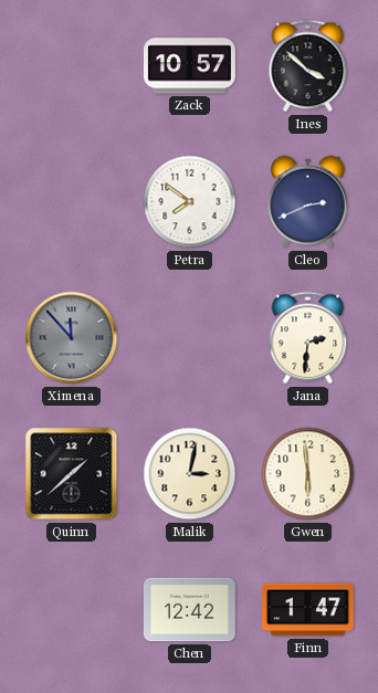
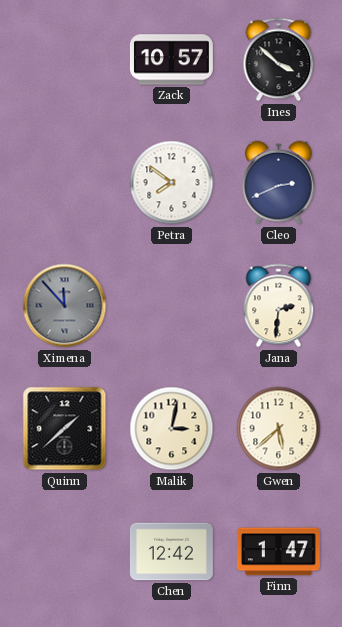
Gwen: 5:59 -> 5:38
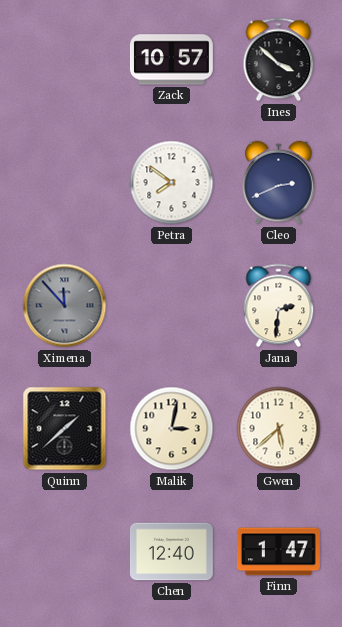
Chen: 12:42 -> 12:40
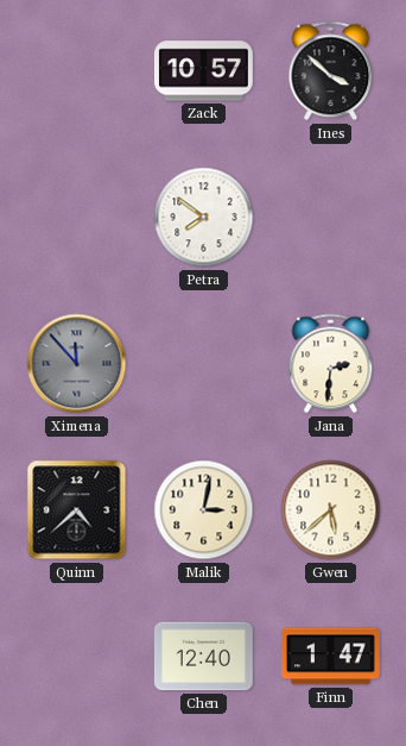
Cleo: 2:41 -> none
Quinn: 1:38 -> 4:38
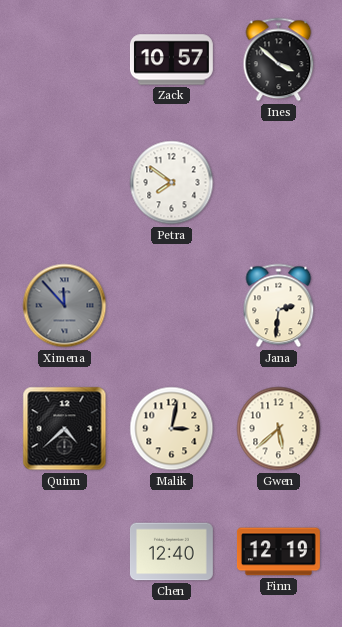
Finn: 1:47 -> 12:19
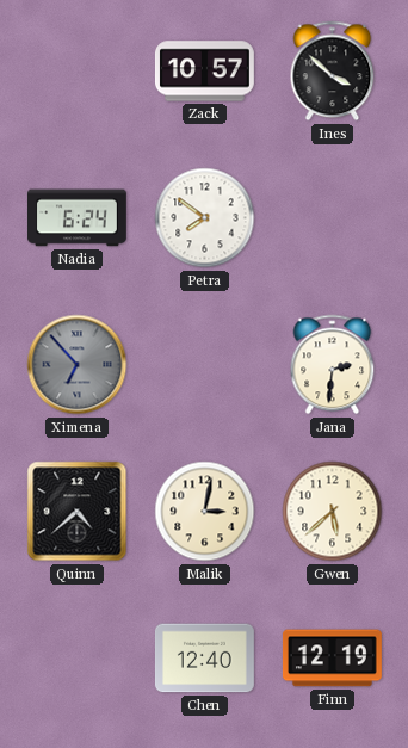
Nadia: none -> 6:24
Ximena: 11:53 -> 6:53
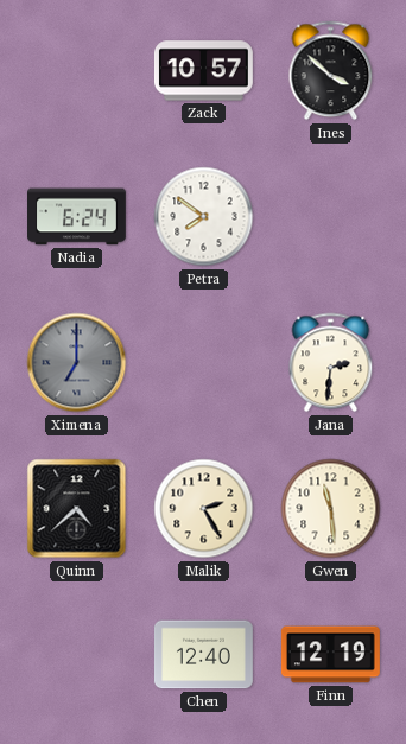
Ximena: 6:53 -> 7:00
Malik: 3:02 -> 2:25
Gwen: 5:38 -> 11:29
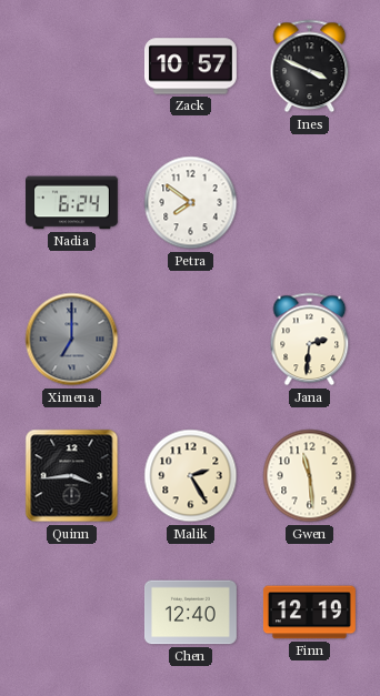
Ines: 3:52 -> 3:49
Quinn: 4:38 -> 3:44
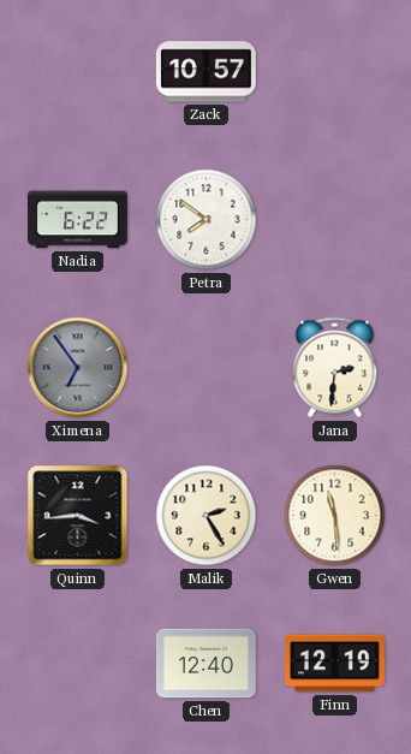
Ines: 3:49 -> none
Nadia: 6:24 -> 6:22
Ximena: 7:00 -> 6:54
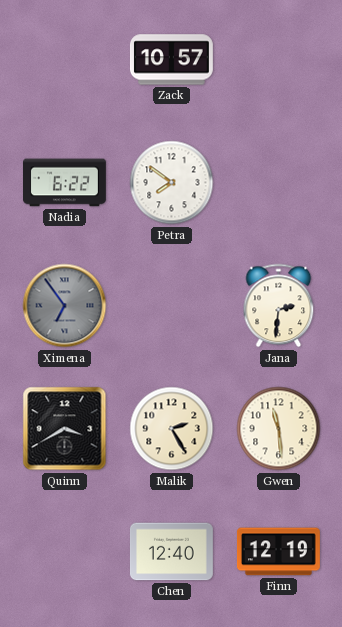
Quinn: 3:44 -> 3:40
